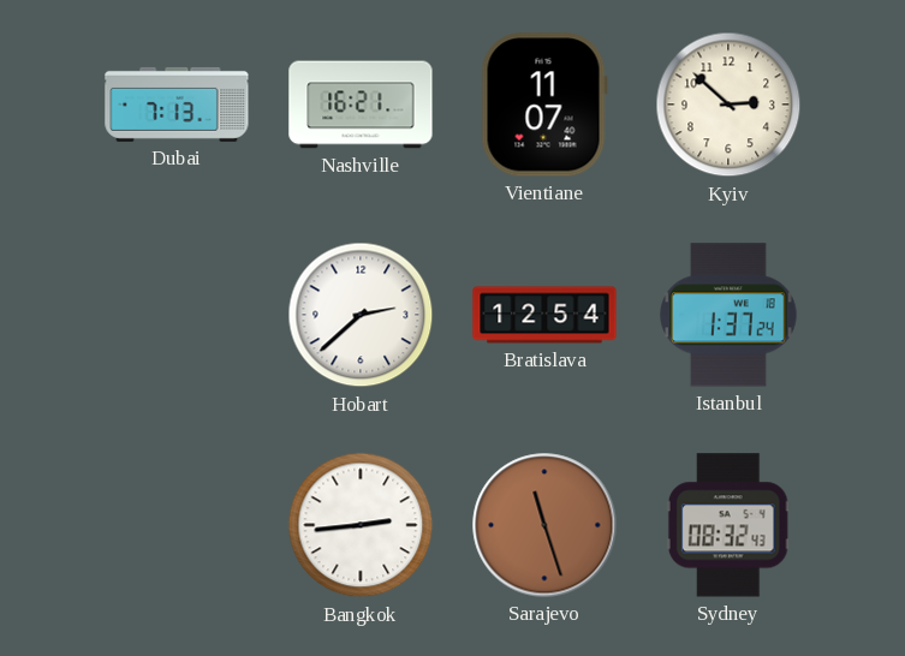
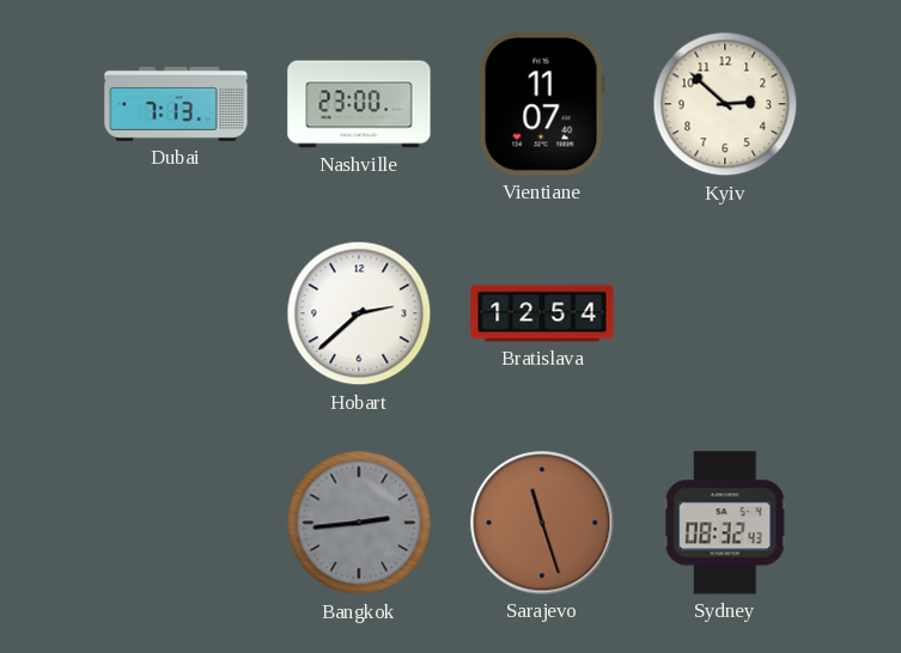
Nashville: 16:21 -> 23:00
Istanbul: 1:37 -> none
Bangkok dial: white -> grey
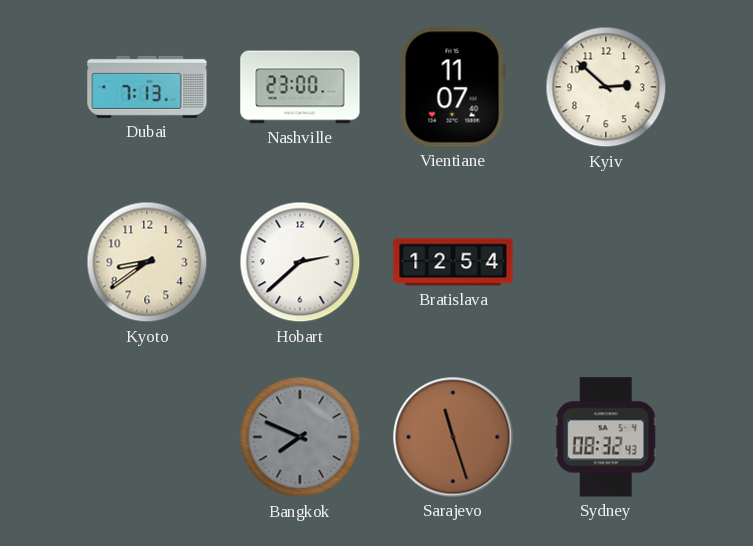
Kyoto: none -> 8:39
Bangkok: 2:44 -> 7:49
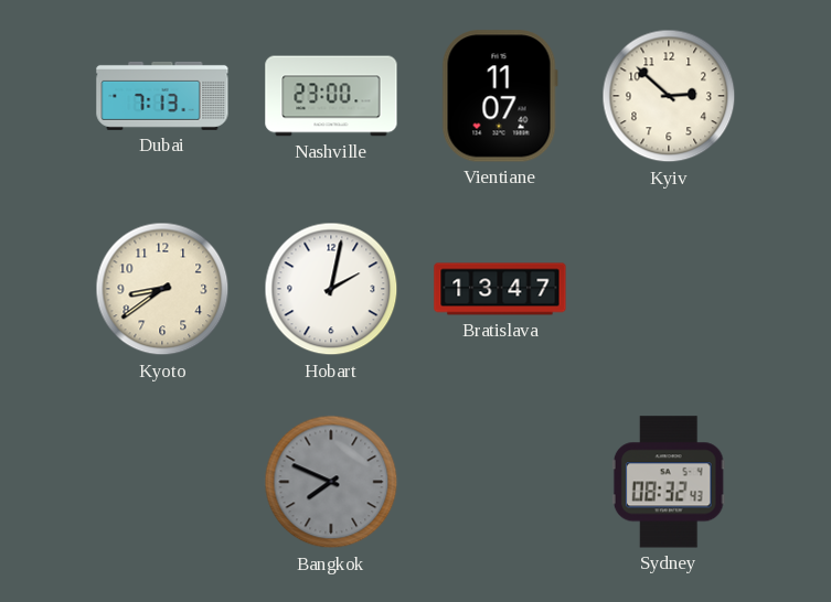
Hobart: 2:38 -> 2:02
Bratislava: 12:54 -> 13:47
Sarajevo: 11:27 -> none
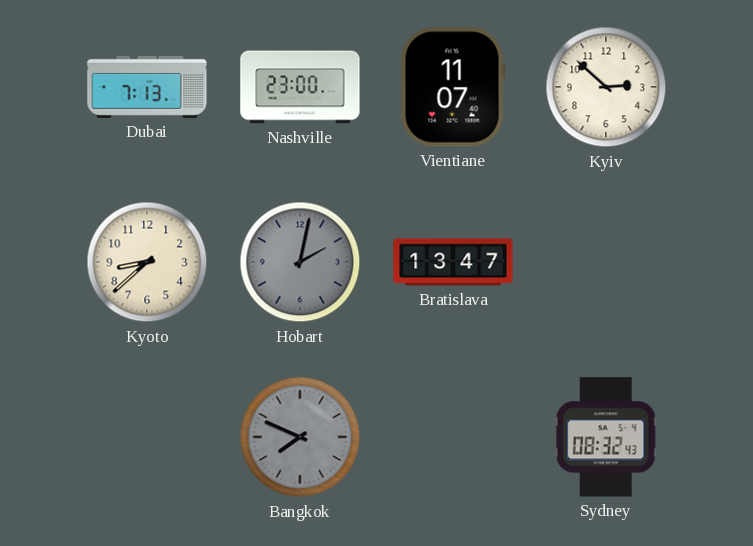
Kyoto: 8:39 -> 8:38
Hobart dial: white -> grey
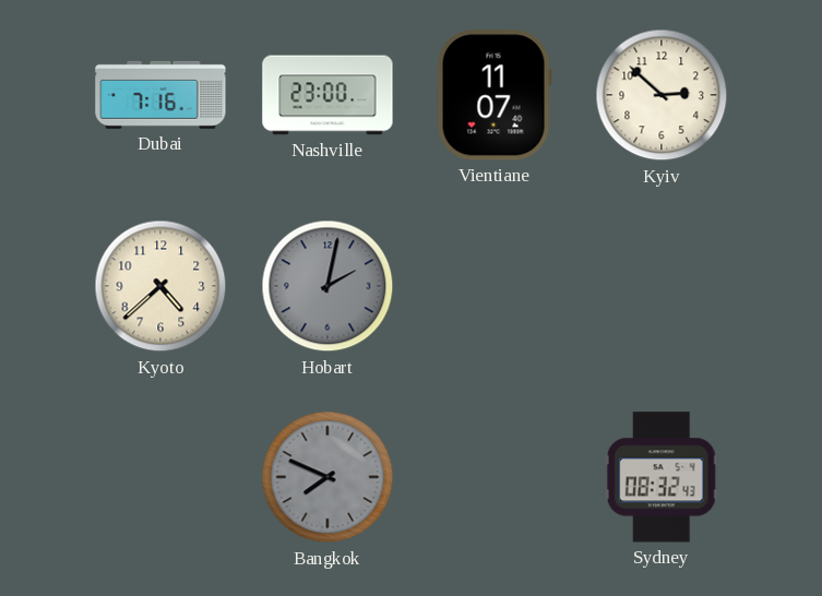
Dubai: 7:13 -> 7:16
Kyoto: 8:38 -> 4:38
Bratislava: 13:47 -> none
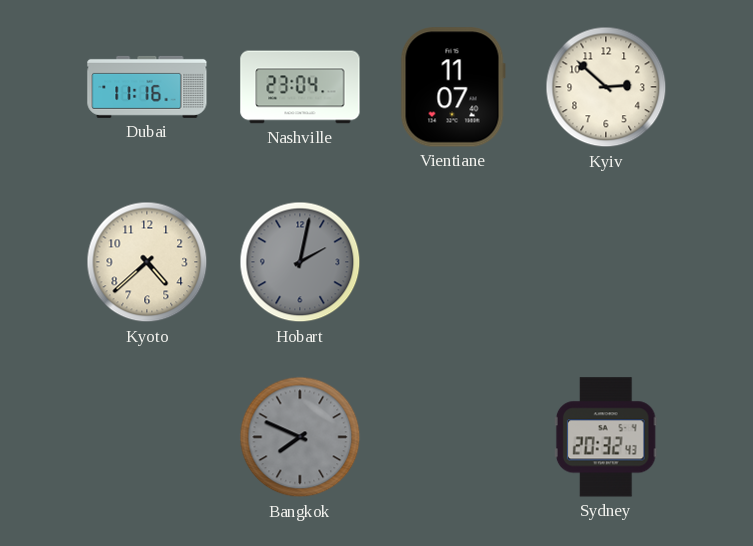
Dubai: 7:16 -> 11:16
Nashville: 23:00 -> 23:04
Sydney: 08:32 -> 20:32
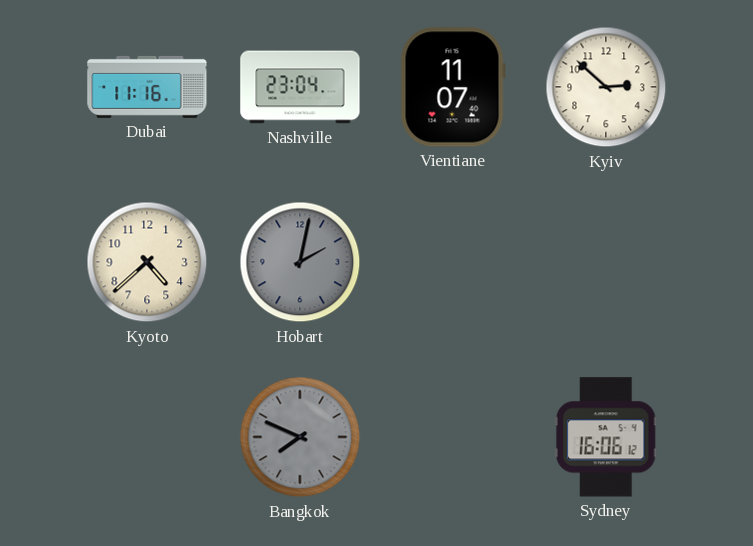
Sydney: 20:32 -> 16:06
